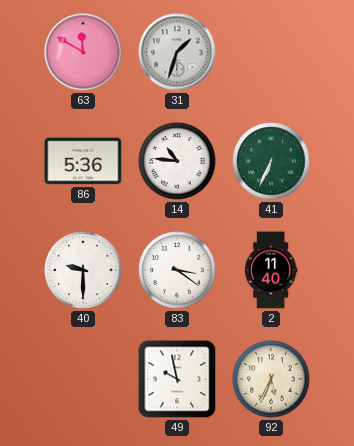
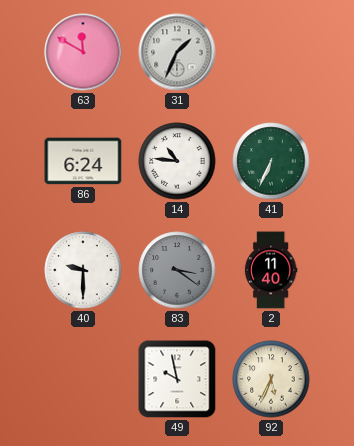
31: 1:33 -> 1:34
86: 5:36 -> 6:24
83 dial: white -> grey
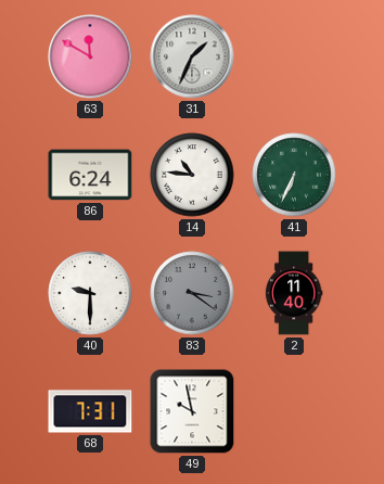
68: none -> 7:31
92: 5:34 -> none
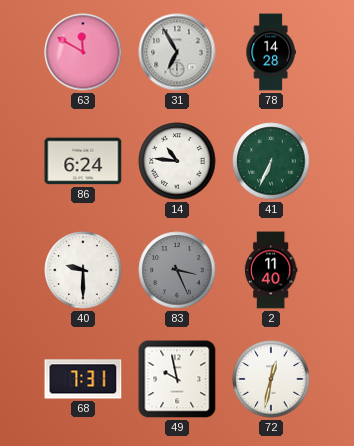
31: 1:34 -> 6:55
78: none -> 14:28
83: 3:21 -> 3:26
72: none -> 12:32
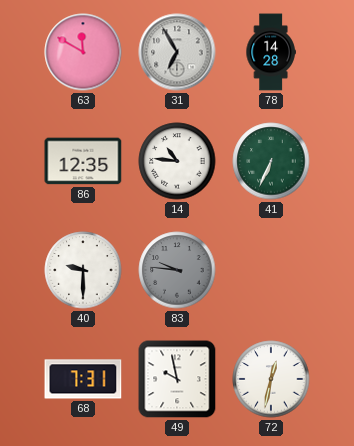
86: 6:24 -> 12:35
83: 3:26 -> 9:46
2: 11:40 -> none
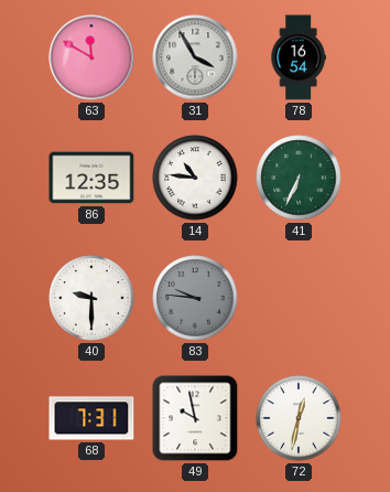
31: 6:55 -> 3:55
78: 14:28 -> 16:54
